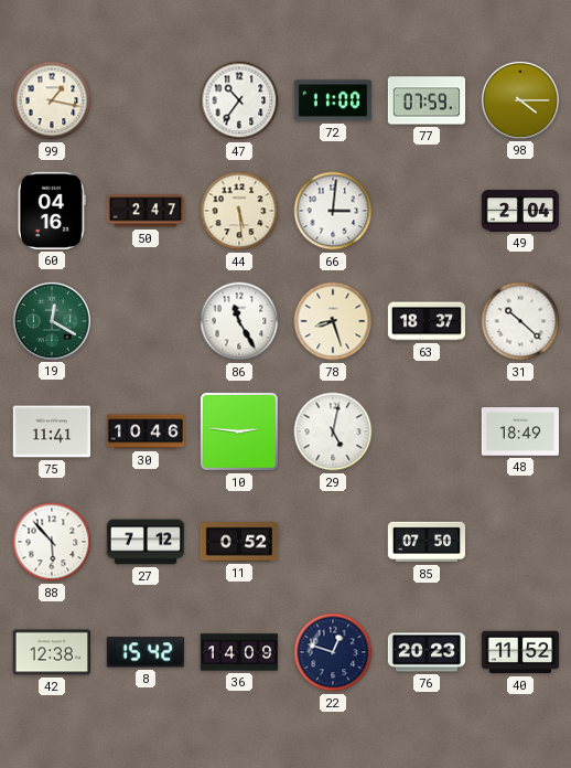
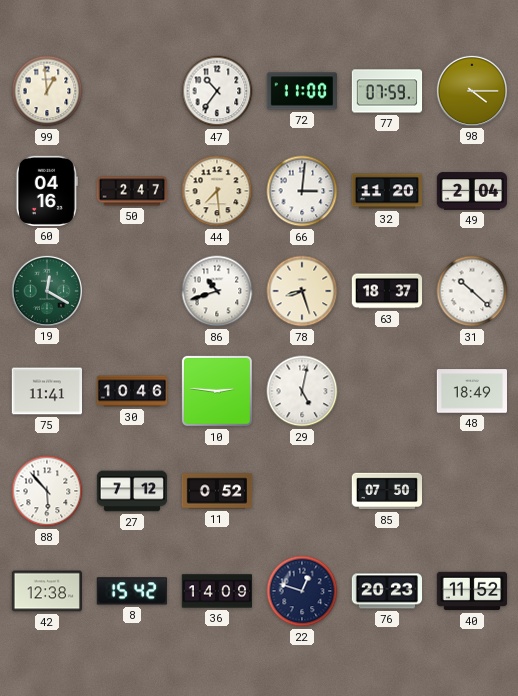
99: 1:17 -> 12:59
44: 5:29 -> 7:29
32: none -> 11:20
86: 11:25 -> 10:42
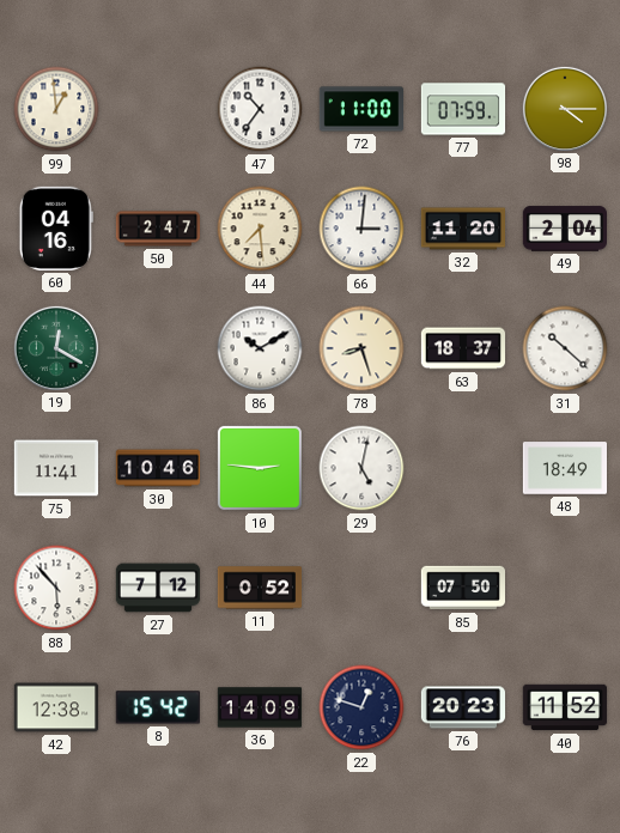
86: 10:42 -> 10:10
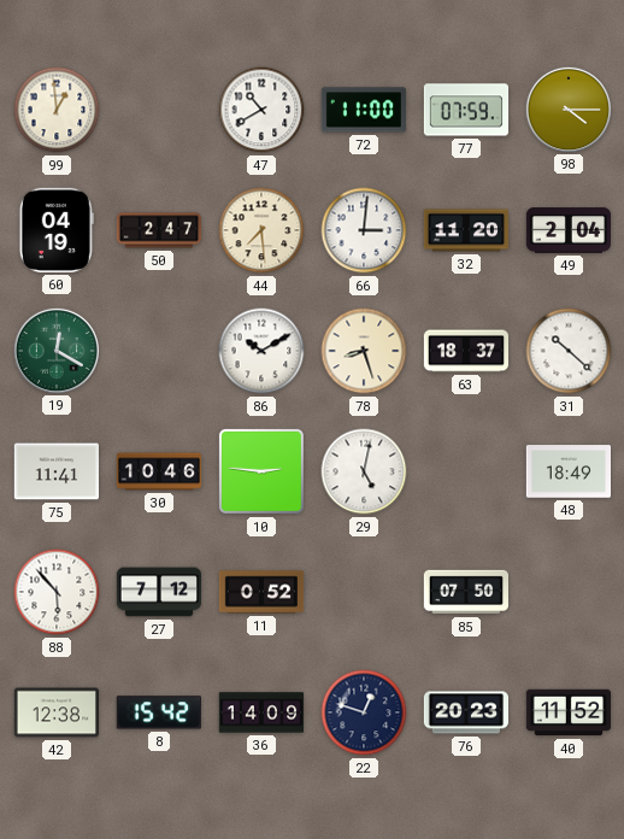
47: 10:36 -> 10:40
60: 04:16 -> 04:19
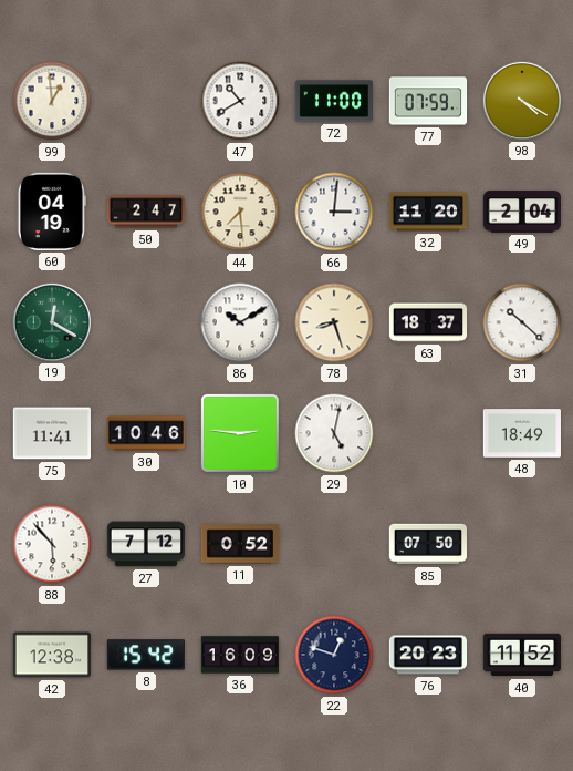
98: 4:15 -> 4:20
36: 14:09 -> 16:09
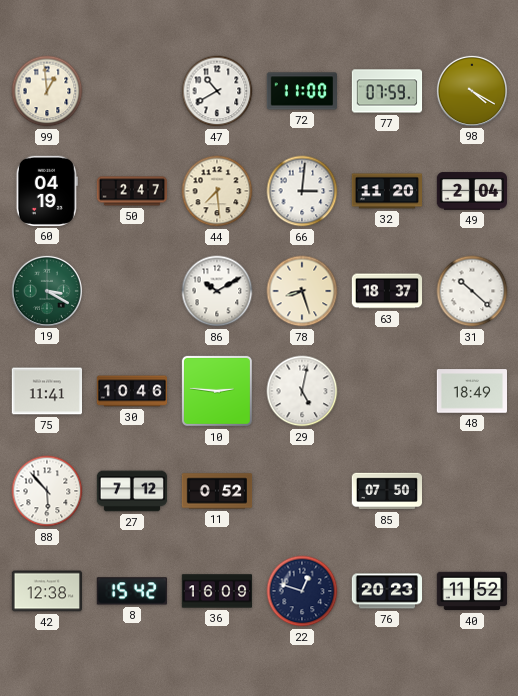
19: 12:20 -> 3:20
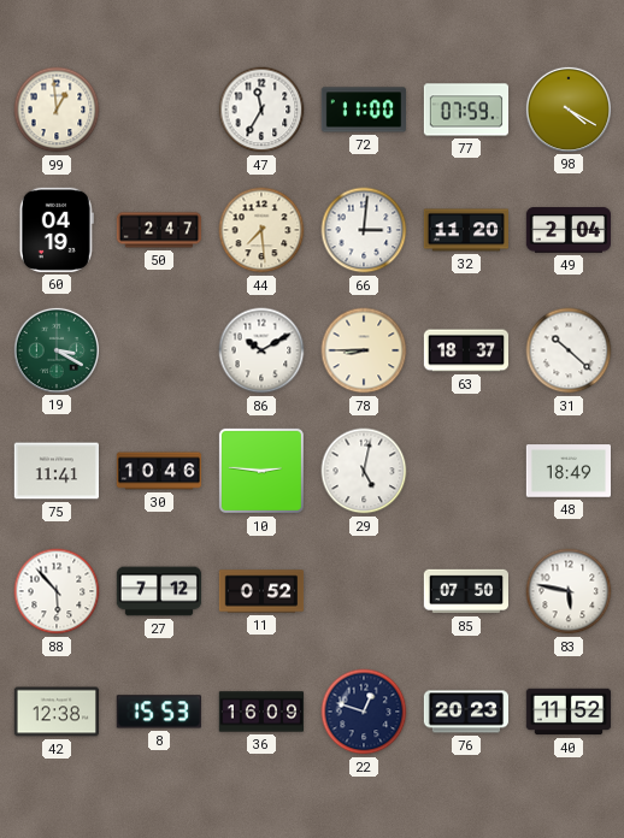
47: 10:40 -> 11:35
78: 8:27 -> 8:45
83: none -> 5:47
8: 15:42 -> 15:53
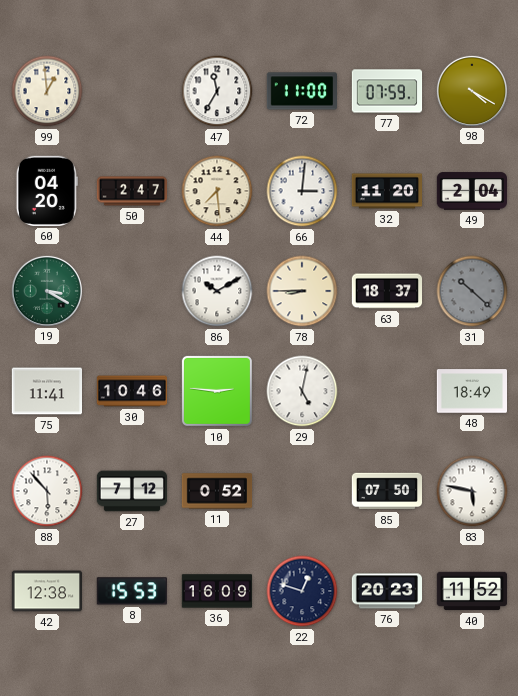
60: 04:19 -> 04:20
31 dial: white -> grey
